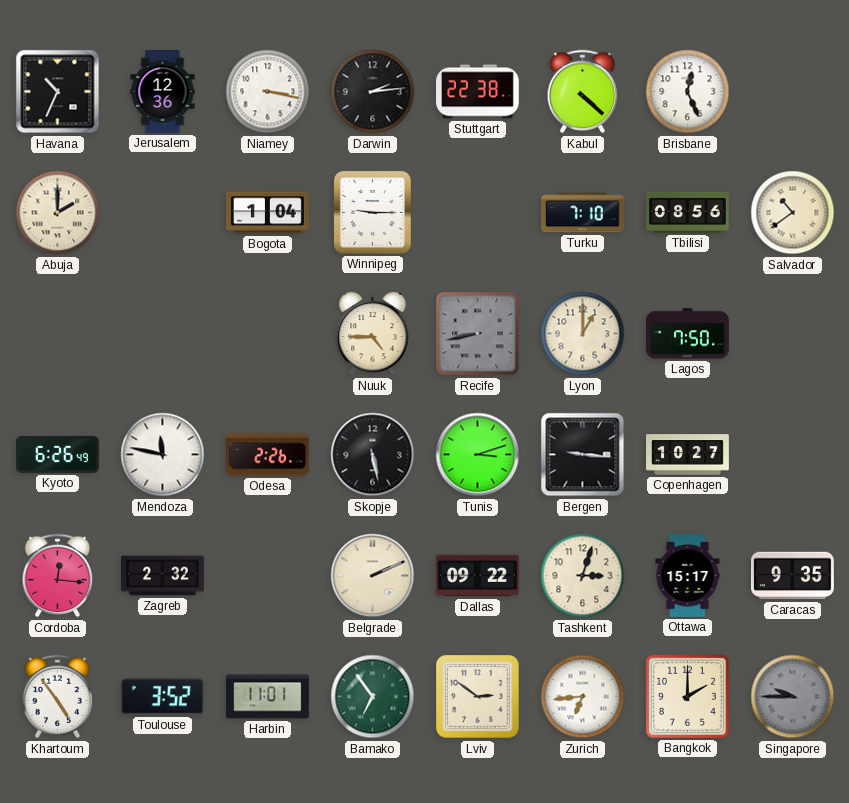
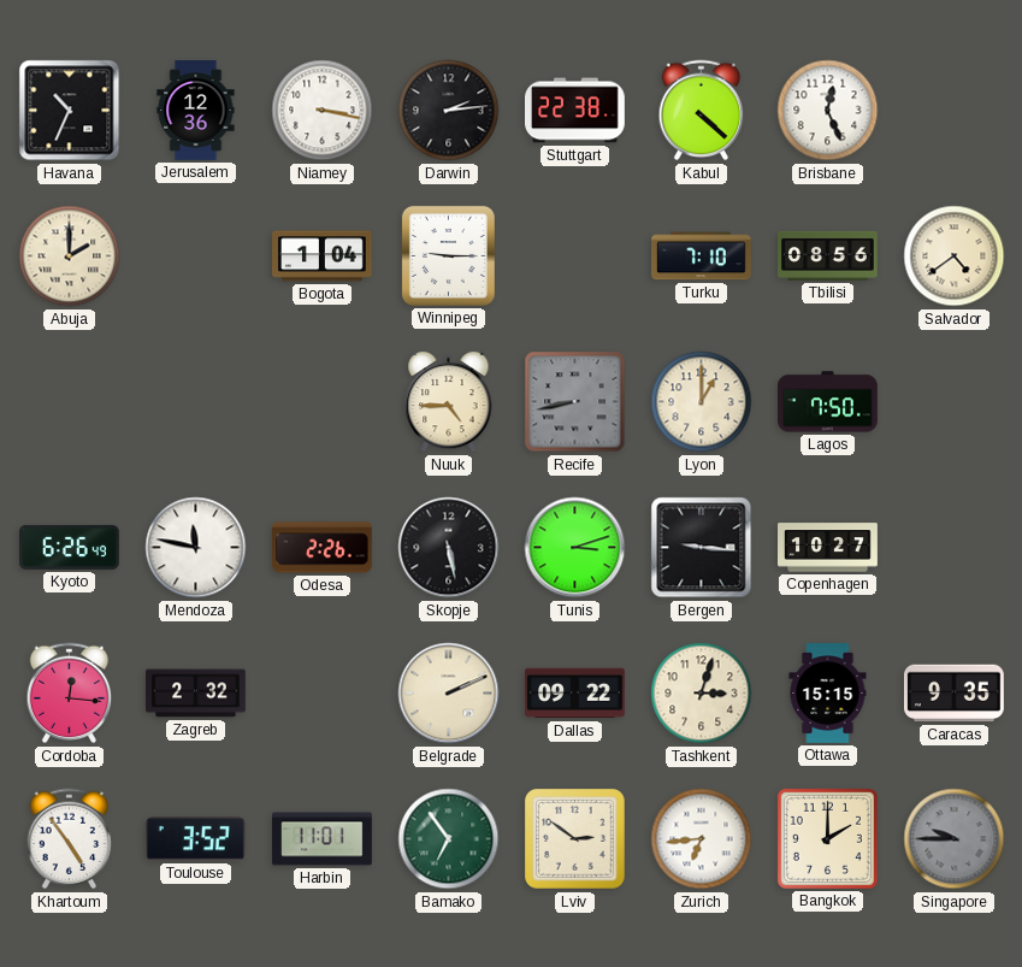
Salvador: 10:39 -> 4:39
Ottawa: 15:17 -> 15:15
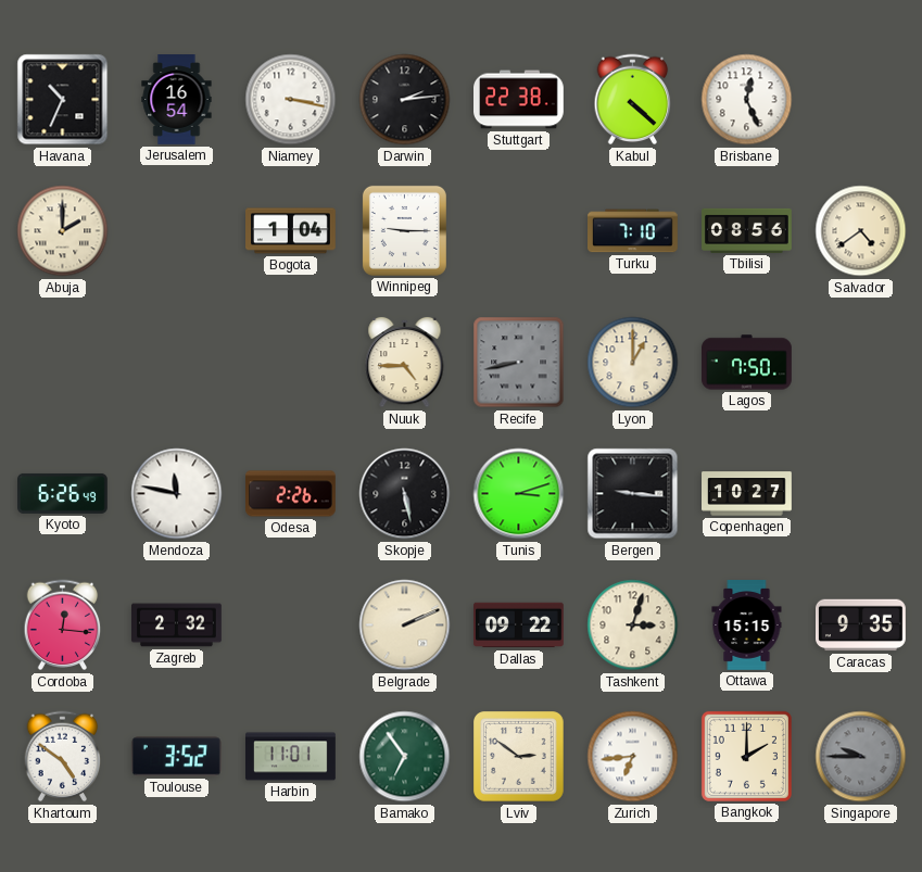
Jerusalem: 12:36 -> 16:54
Khartoum: 4:54 -> 4:51
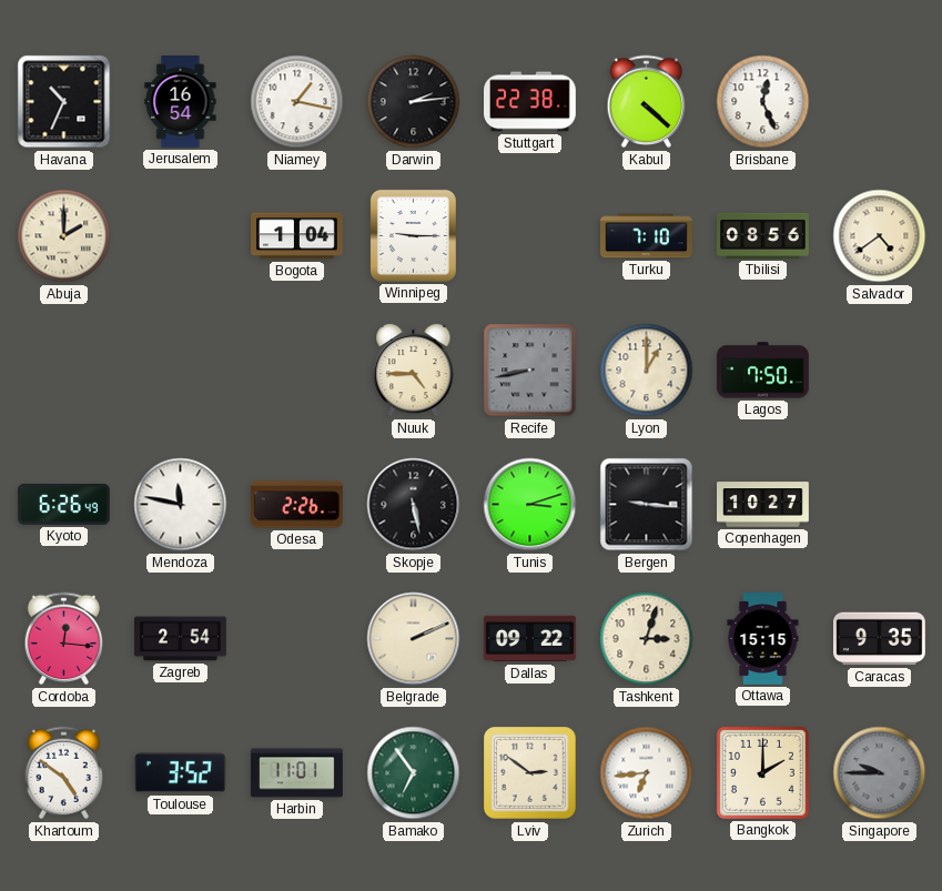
Niamey: 3:17 -> 1:17
Zagreb: 2:32 -> 2:54
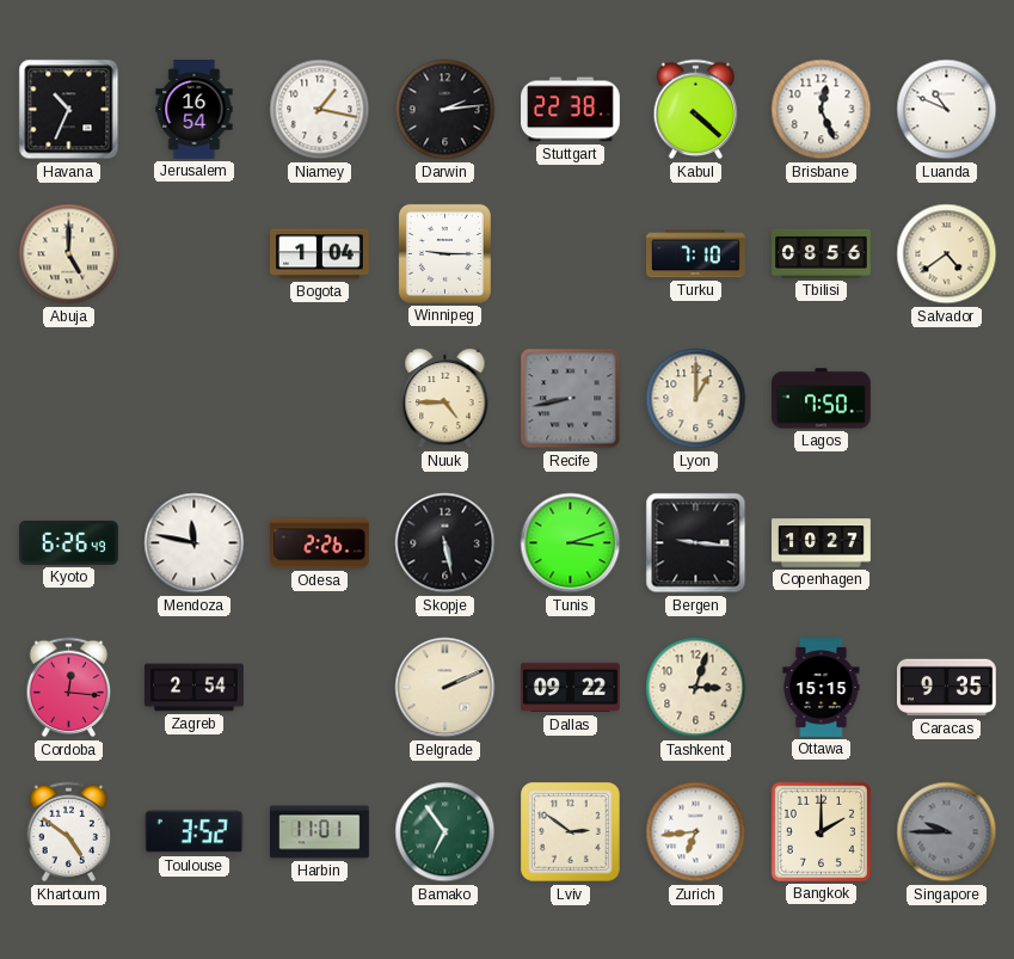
Luanda: none -> 10:49
Abuja: 2:00 -> 5:00
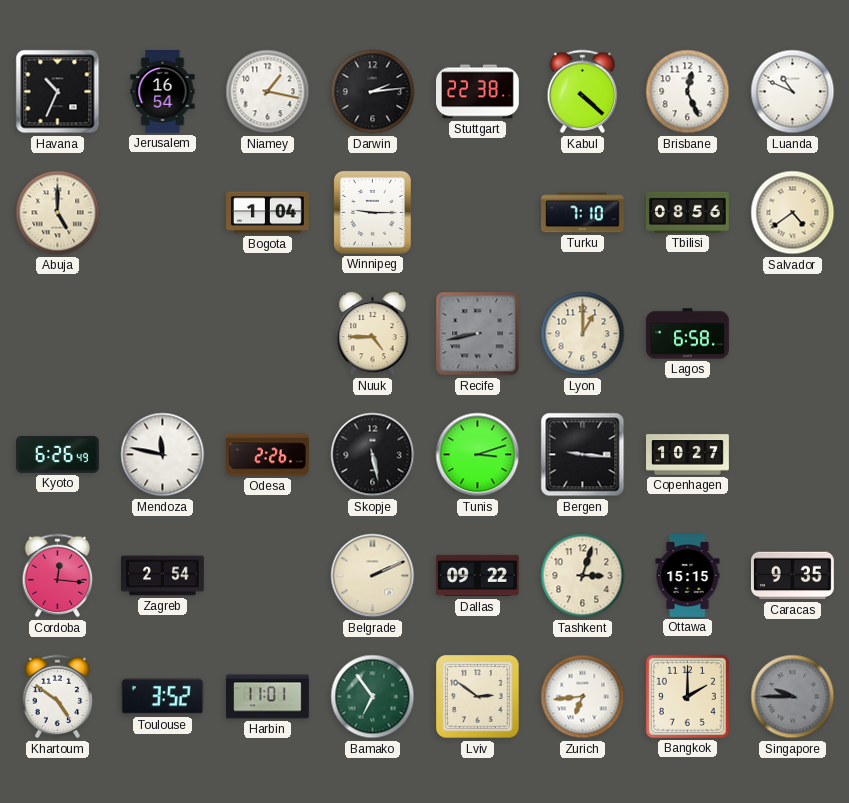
Lagos: 7:50 -> 6:58
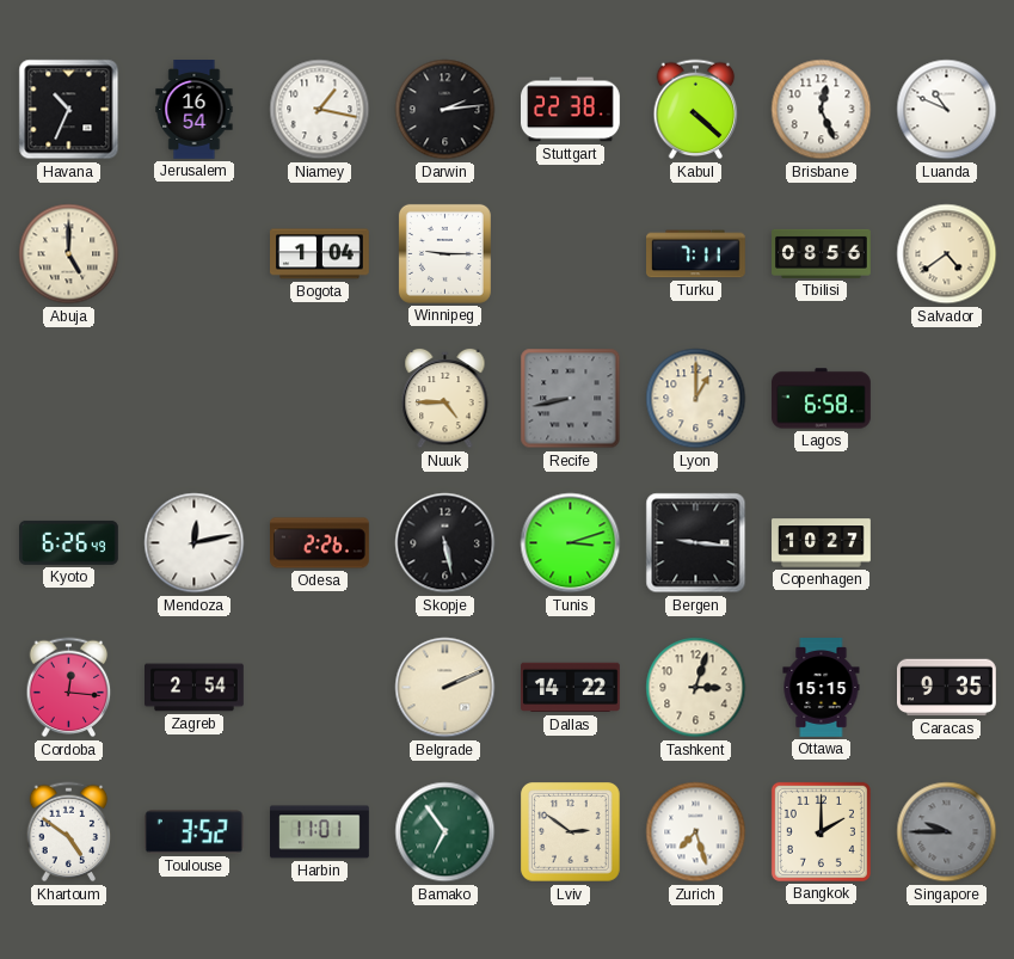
Turku: 7:10 -> 7:11
Mendoza: 11:47 -> 12:13
Dallas: 09:22 -> 14:22
Zurich: 6:44 -> 7:27
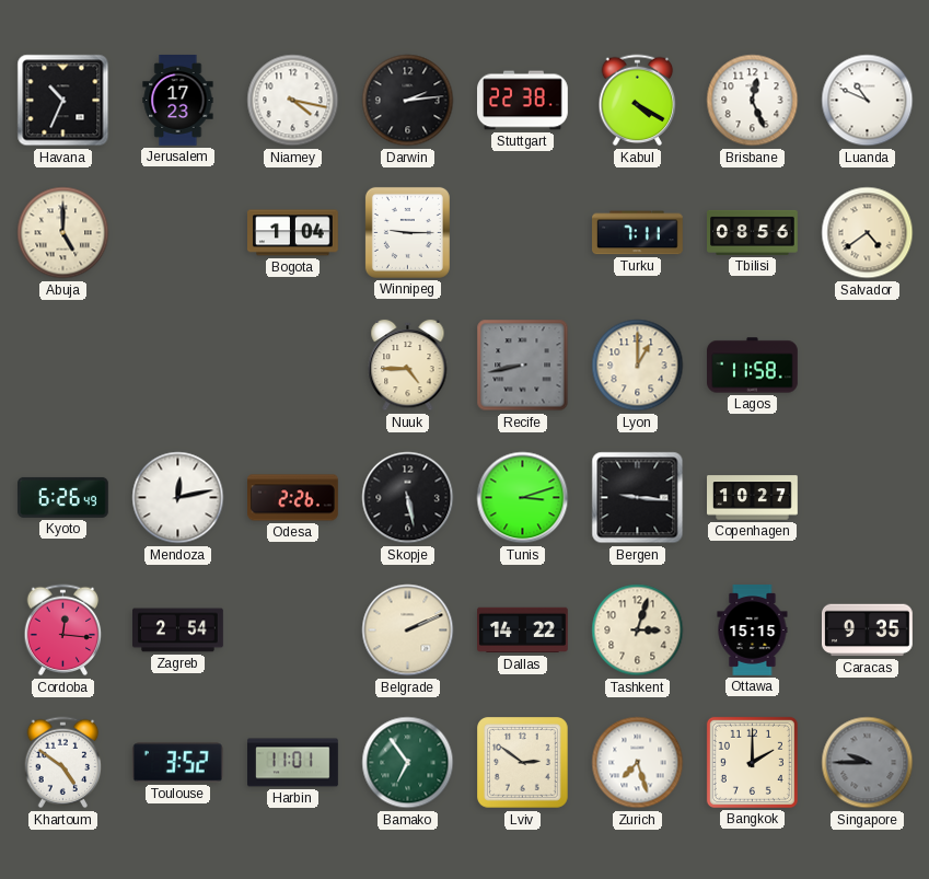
Jerusalem: 16:54 -> 17:23
Niamey: 1:17 -> 4:17
Kabul: 4:22 -> 4:20
Lagos: 6:58 -> 11:58
